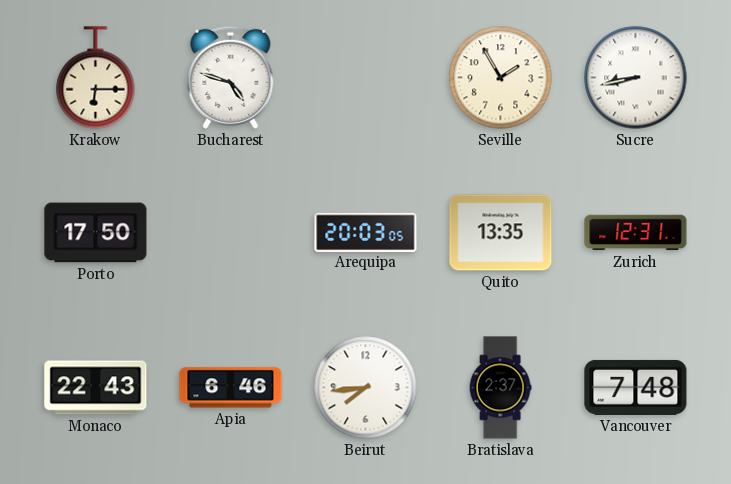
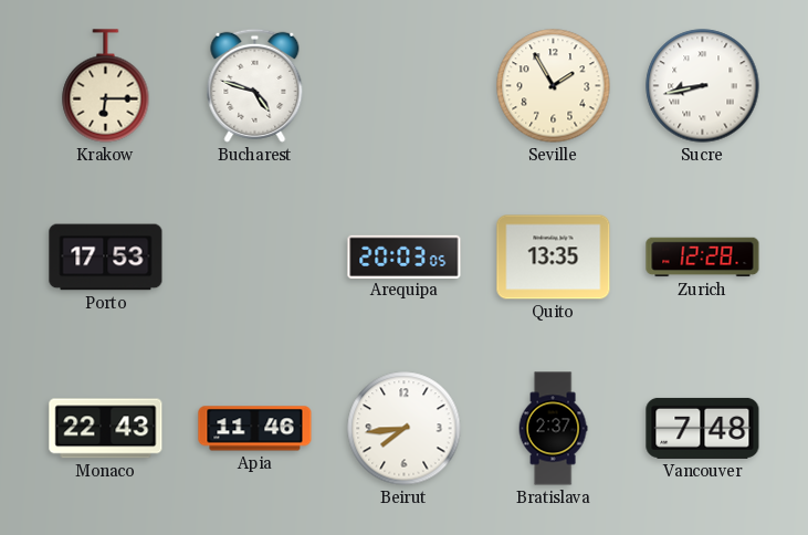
Porto: 17:50 -> 17:53
Zurich: 12:31 -> 12:28
Apia: 6:46 -> 11:46
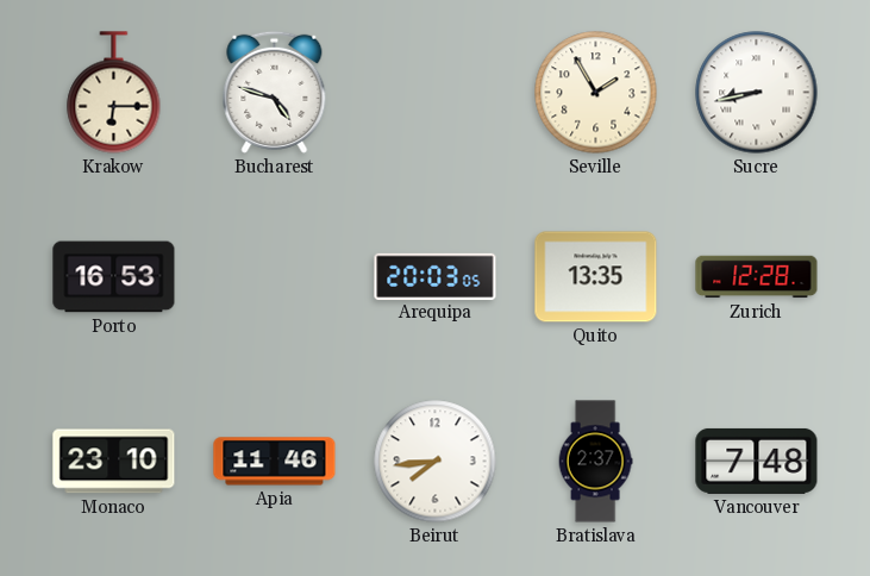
Porto: 17:53 -> 16:53
Monaco: 22:43 -> 23:10
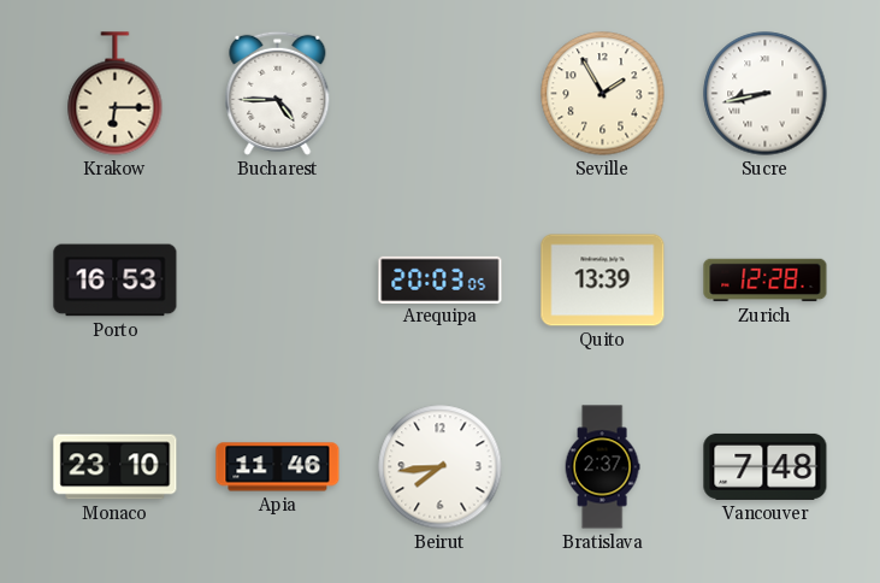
Bucharest: 4:48 -> 4:45
Quito: 13:35 -> 13:39
